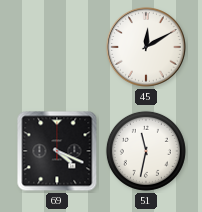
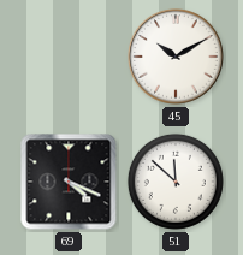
45: 12:10 -> 10:10
51: 11:32 -> 11:52
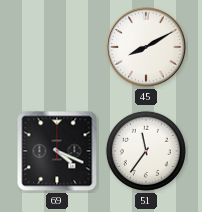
45: 10:10 -> 8:10
51: 11:52 -> 11:36
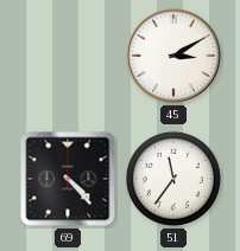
45: 8:10 -> 3:10
69: 4:19 -> 4:23
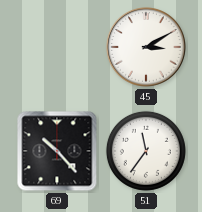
69: 4:23 -> 10:23
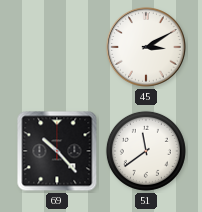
51: 11:36 -> 11:39
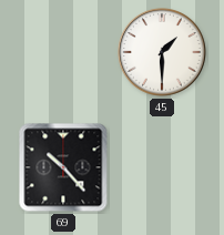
45: 3:10 -> 1:30
51: 11:39 -> none
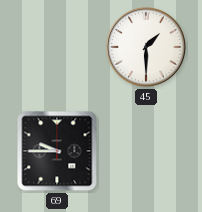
69: 10:23 -> 9:45
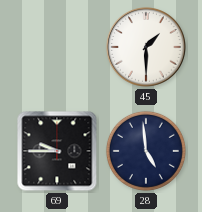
28: none -> 4:59
